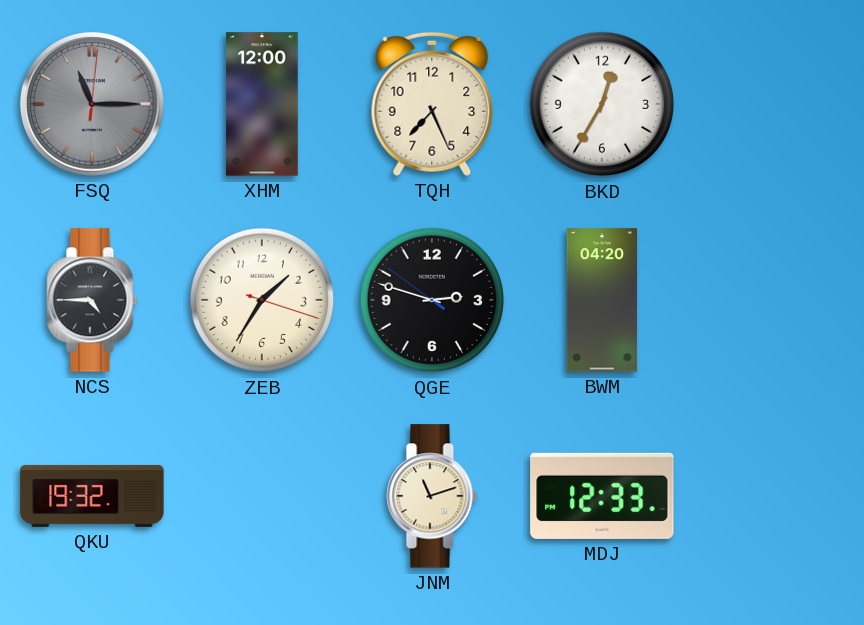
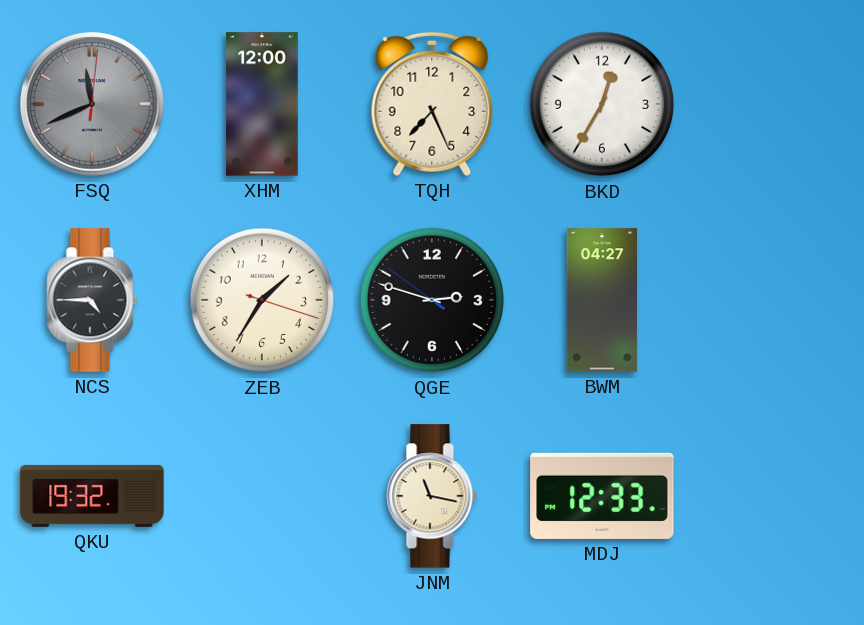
FSQ: 11:15 -> 11:41
BWM: 04:20 -> 04:27
JNM: 11:12 -> 11:17
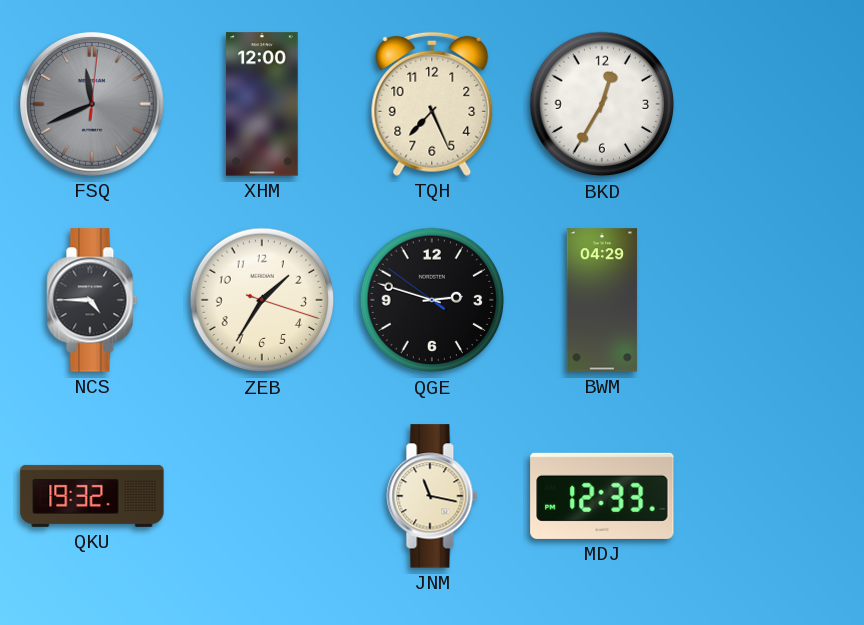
BWM: 04:27 -> 04:29
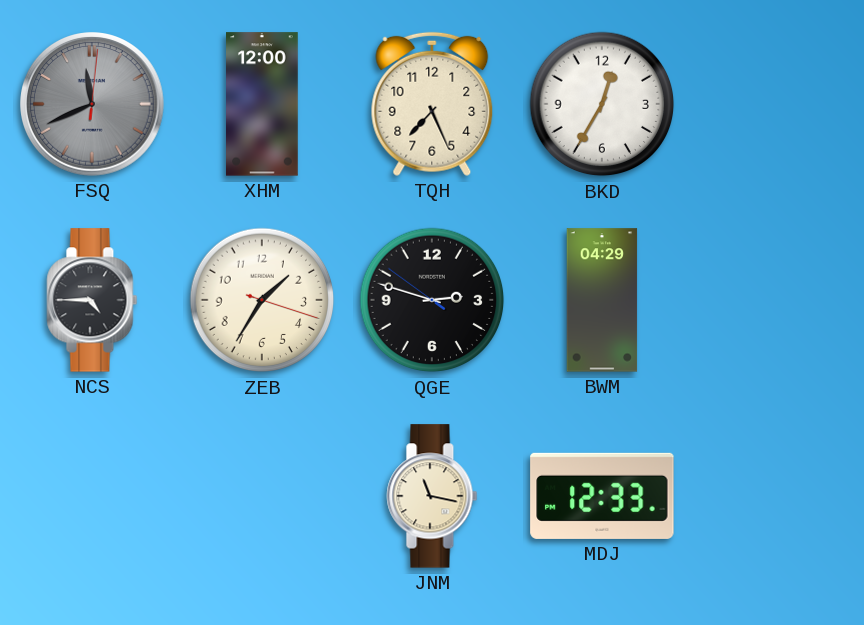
QKU: 19:32 -> none
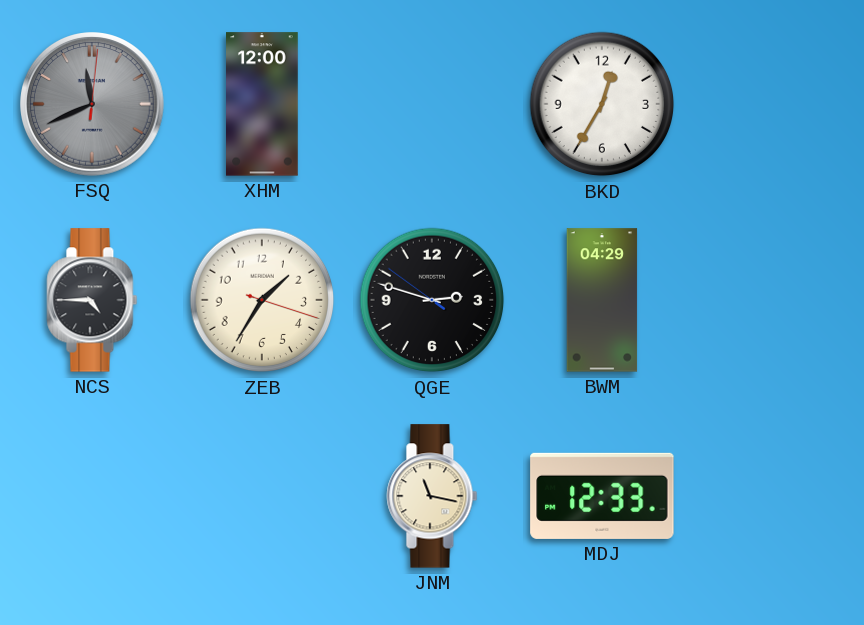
TQH: 7:26 -> none
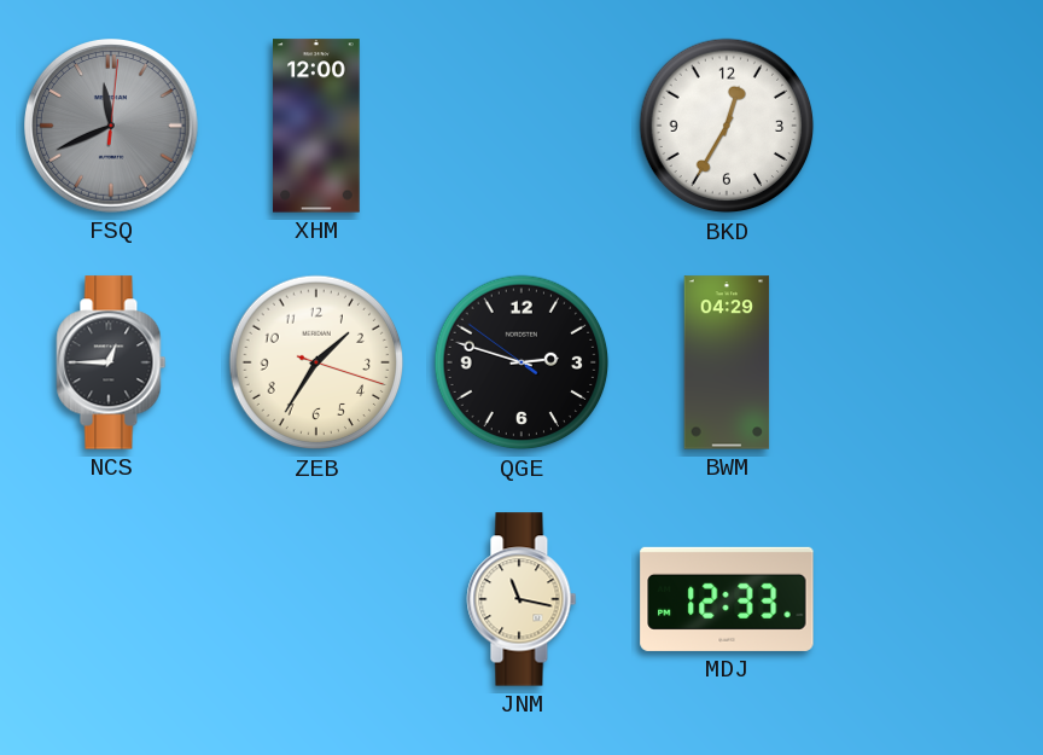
NCS: 4:45 -> 12:45
